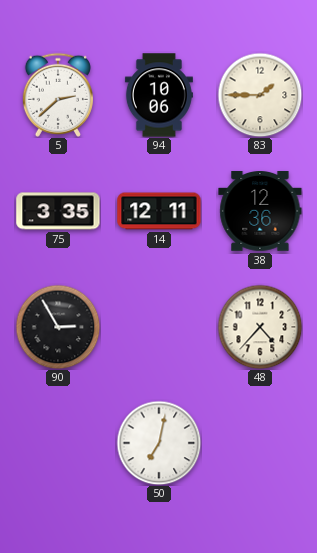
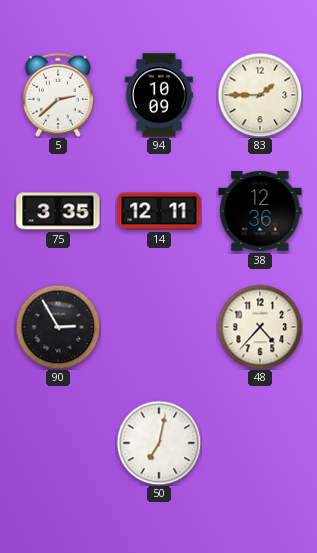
94: 10:06 -> 10:09
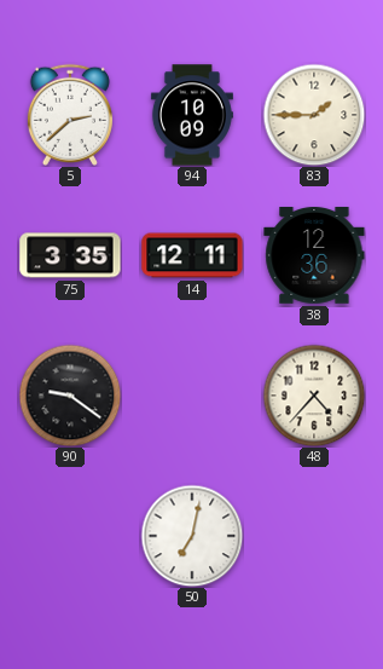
90: 2:55 -> 9:21
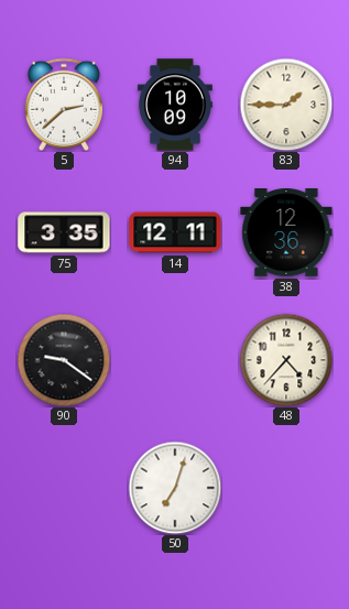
50: 7:02 -> 7:03
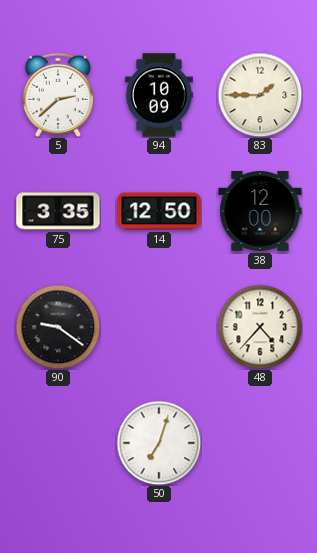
14: 12:11 -> 12:50
38: 12:36 -> 12:00
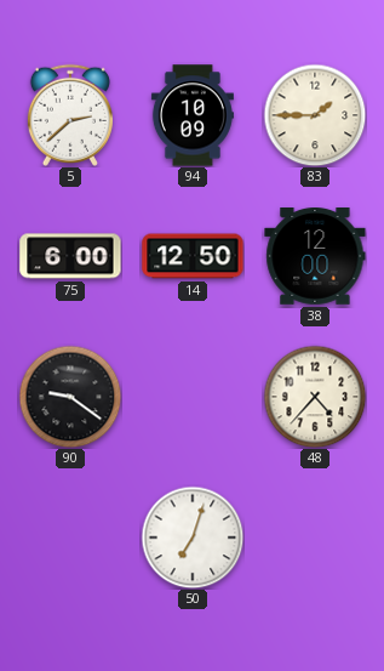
75: 3:35 -> 6:00
